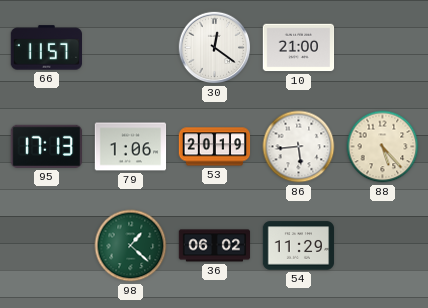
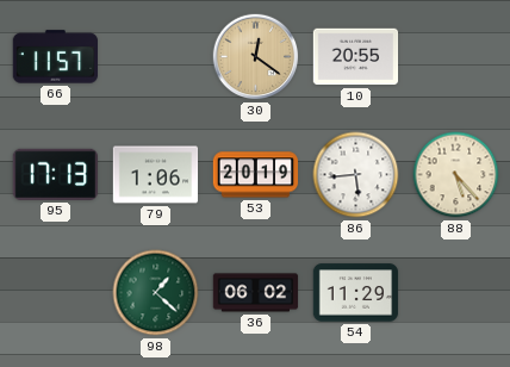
30 dial: white -> champagne
10: 21:00 -> 20:55
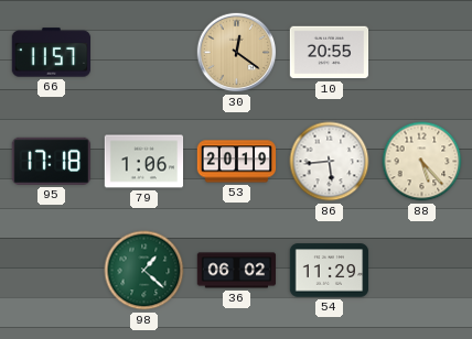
95: 17:13 -> 17:18
